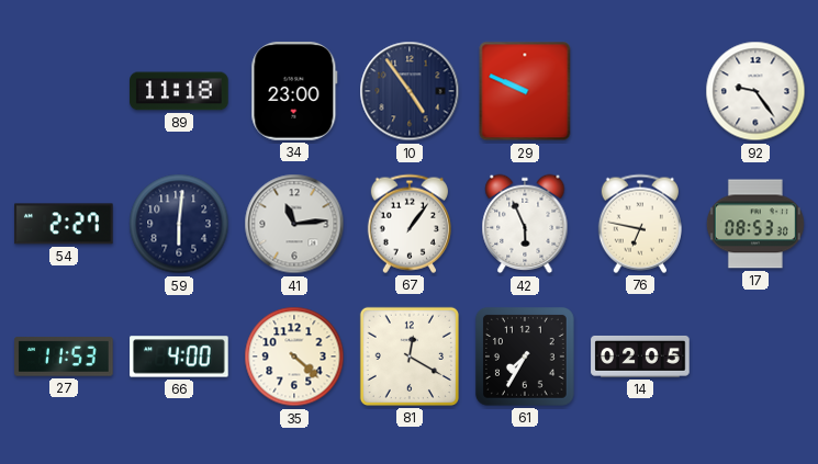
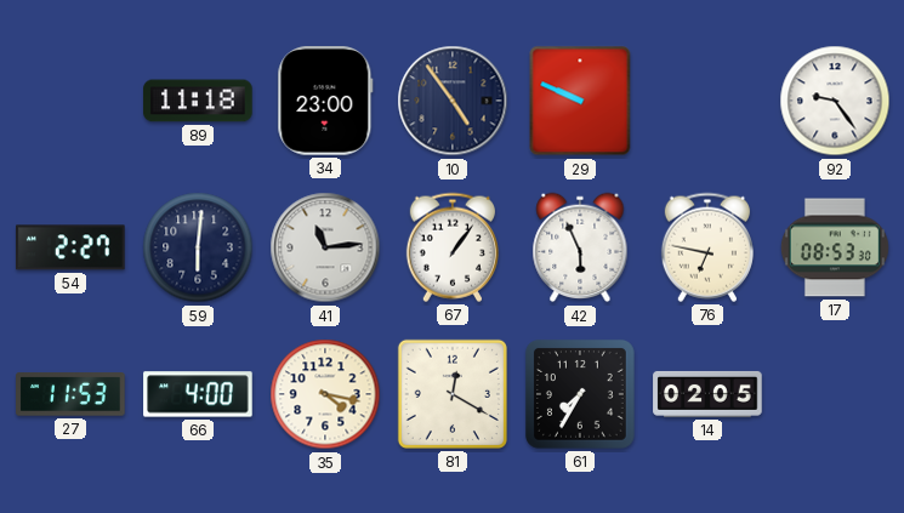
35: 4:22 -> 4:17
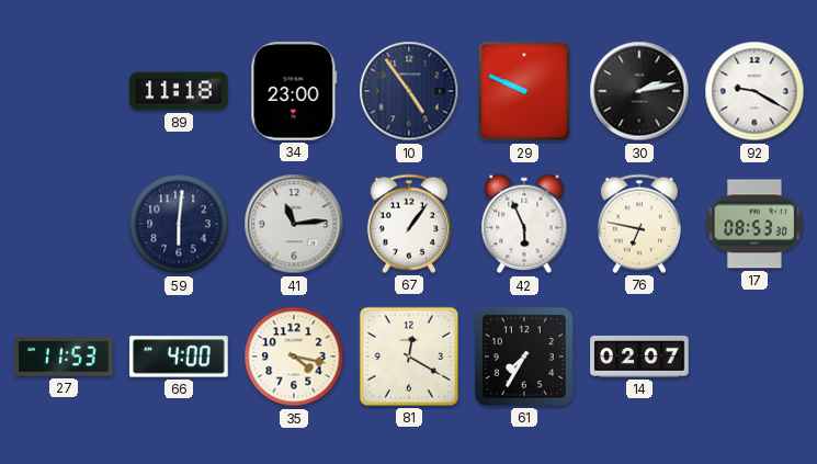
30: none -> 2:13
92: 9:24 -> 9:20
54: 2:27 -> none
14: 02:05 -> 02:07
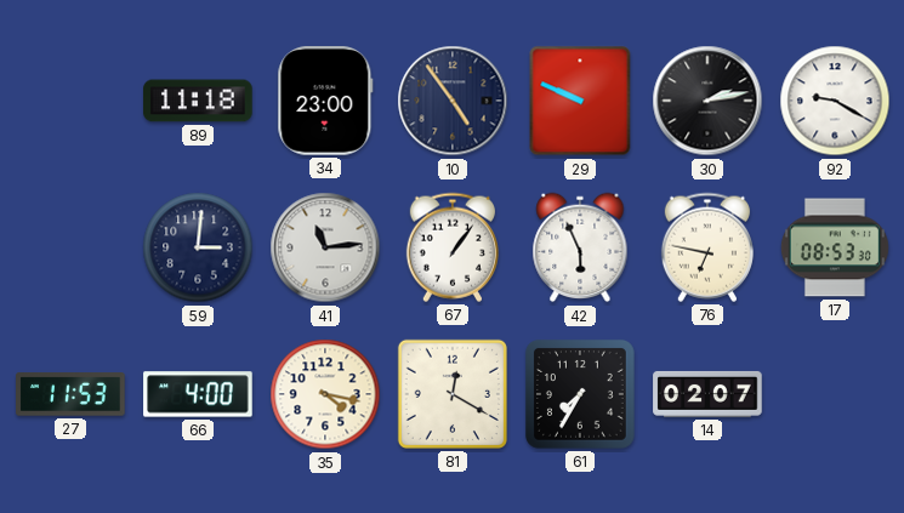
59: 6:01 -> 3:01
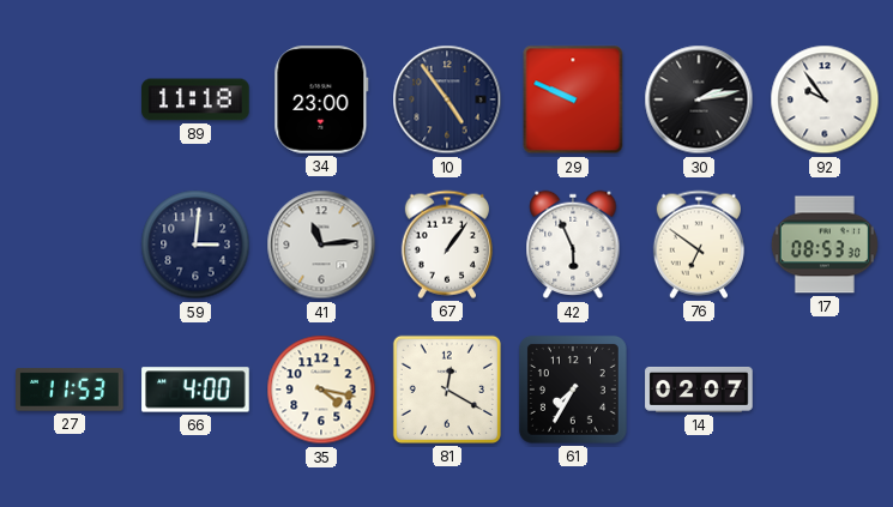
92: 9:20 -> 9:54
76: 6:47 -> 6:51
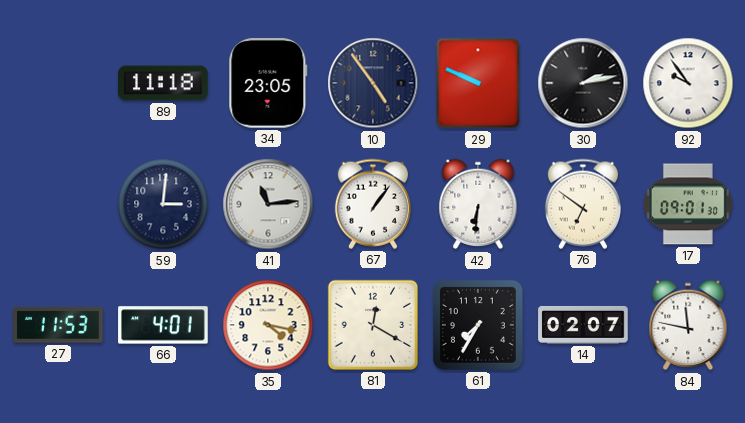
34: 23:00 -> 23:05
42: 5:56 -> 6:31
17: 08:53 -> 09:01
66: 4:00 -> 4:01
84: none -> 11:47
